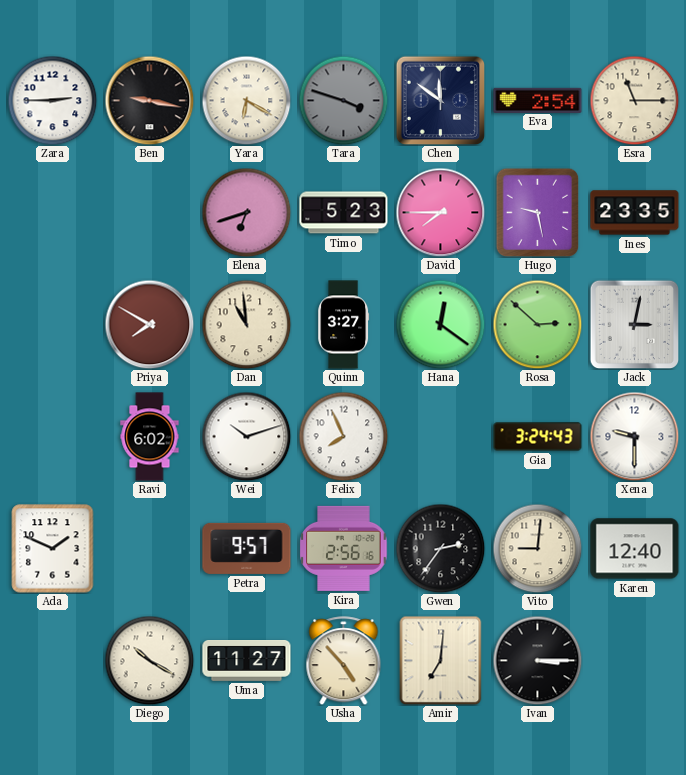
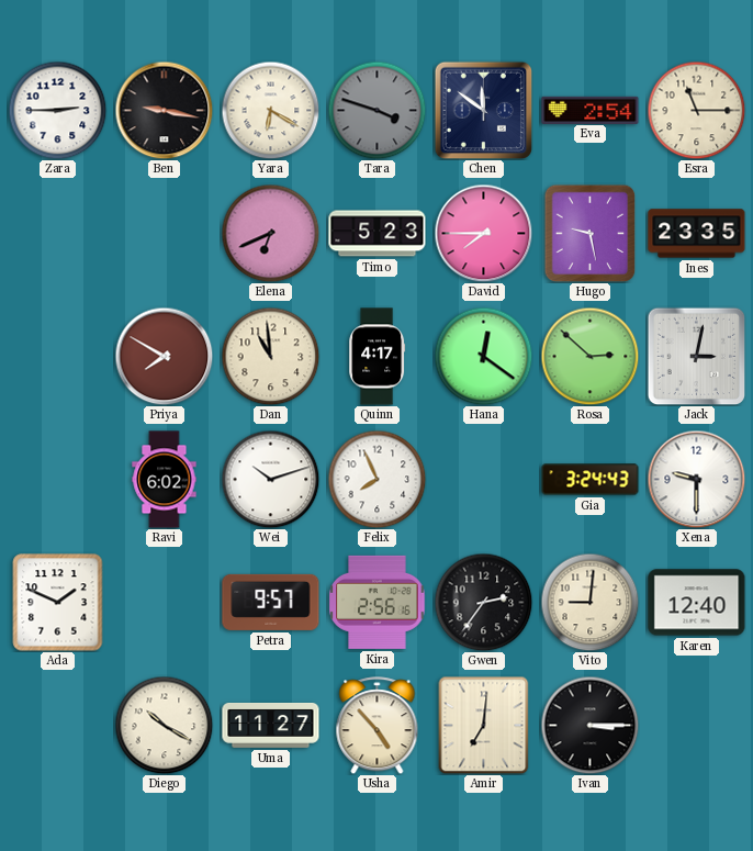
Elena: 6:42 -> 6:41
Quinn: 3:27 -> 4:17
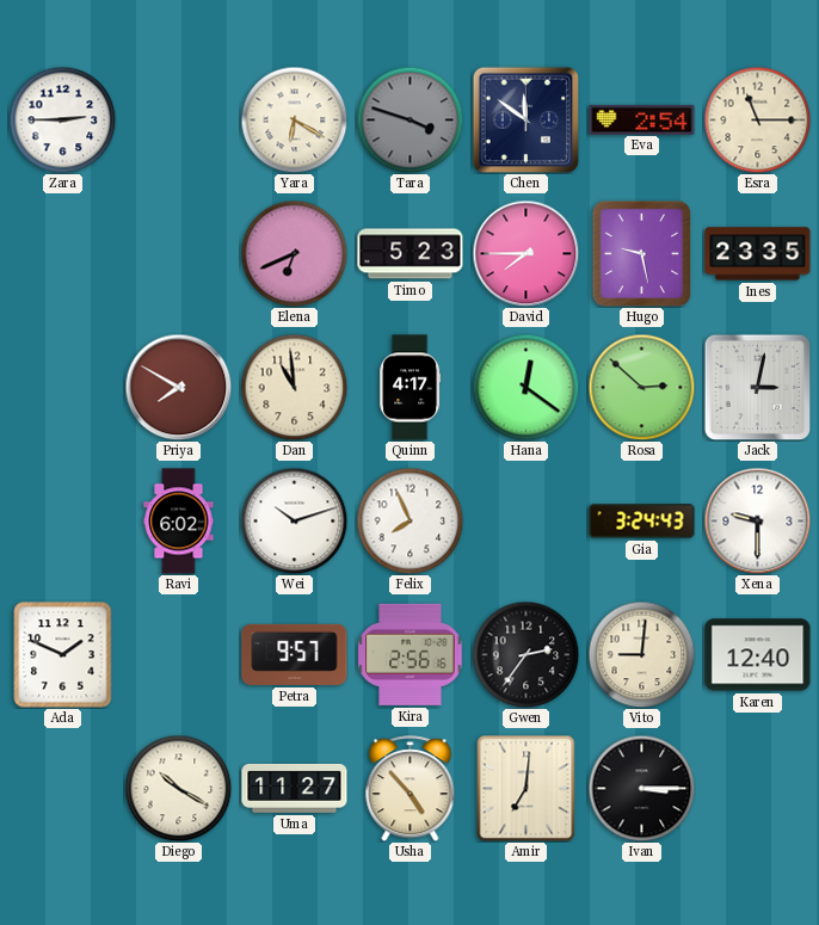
Ben: 9:17 -> none
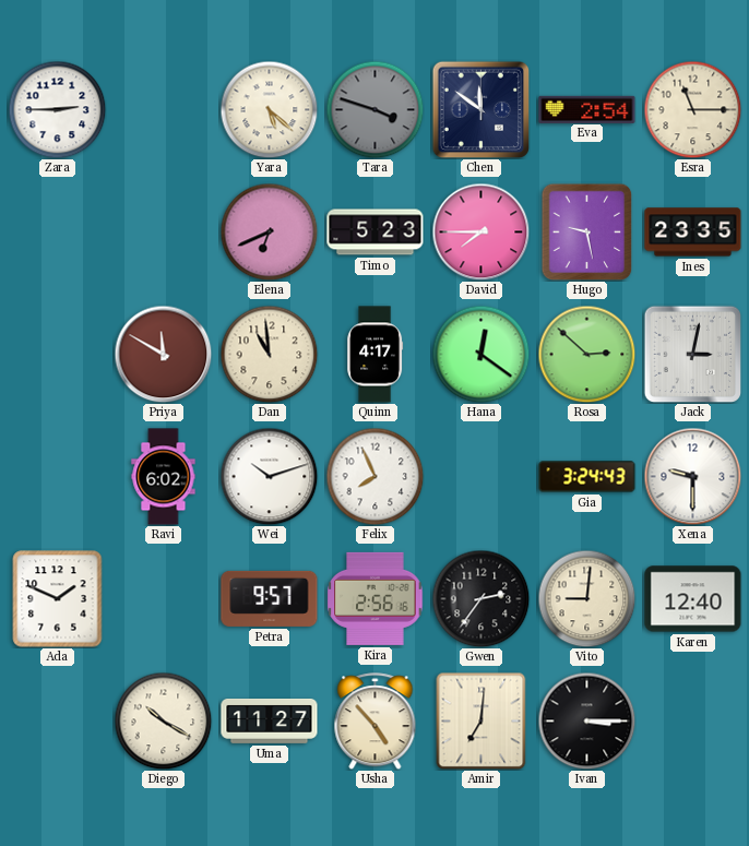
Yara: 6:20 -> 5:22
Priya: 7:50 -> 11:50
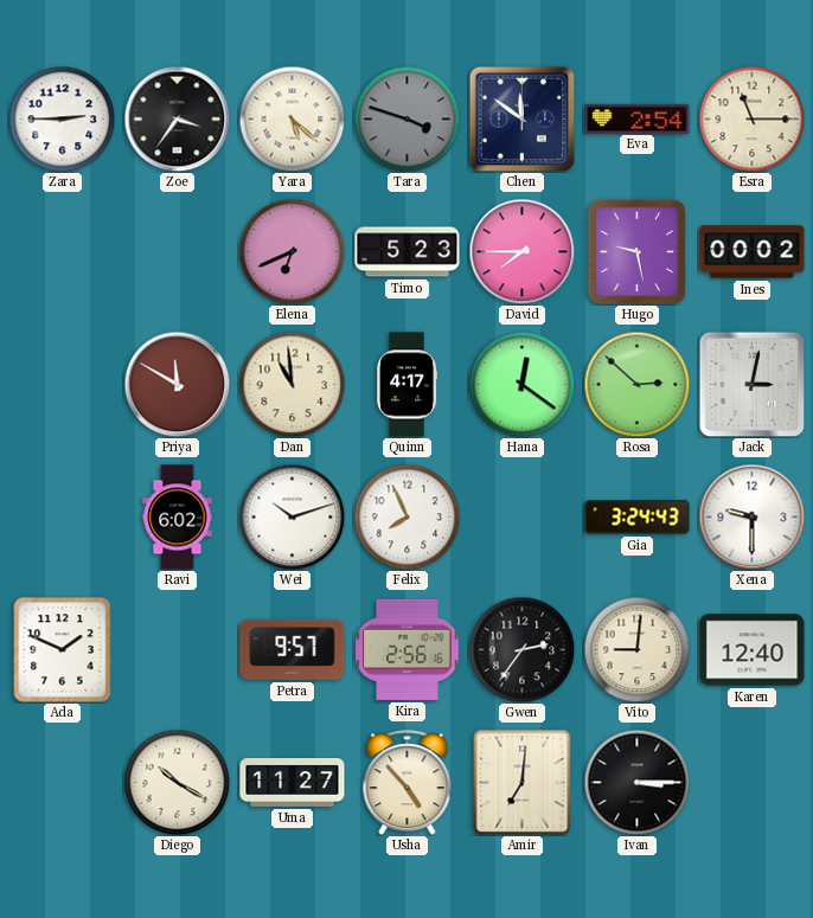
Zoe: none -> 3:36
Ines: 23:35 -> 00:02
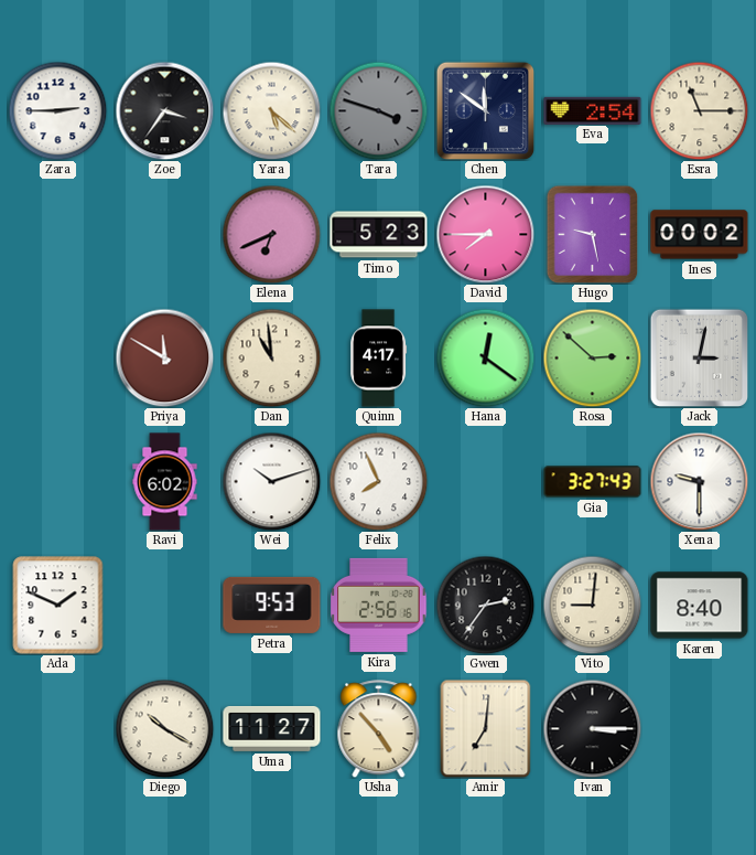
Gia: 3:24 -> 3:27
Petra: 9:57 -> 9:53
Karen: 12:40 -> 8:40
